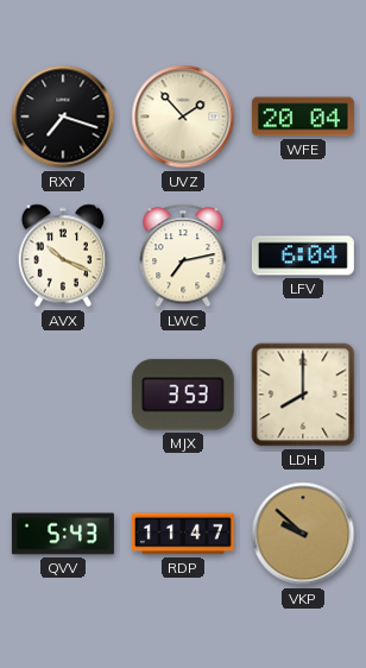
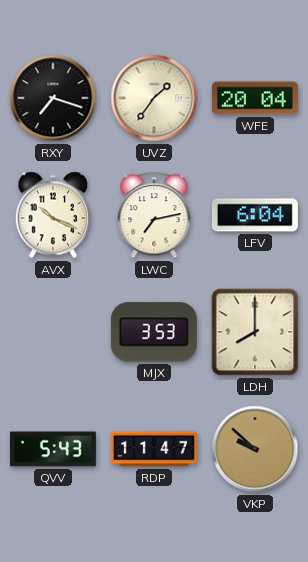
UVZ: 1:53 -> 1:36
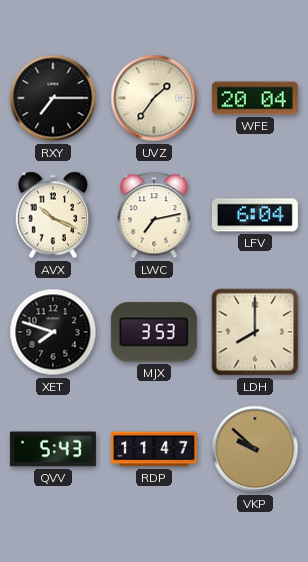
RXY: 7:18 -> 7:15
XET: none -> 7:48
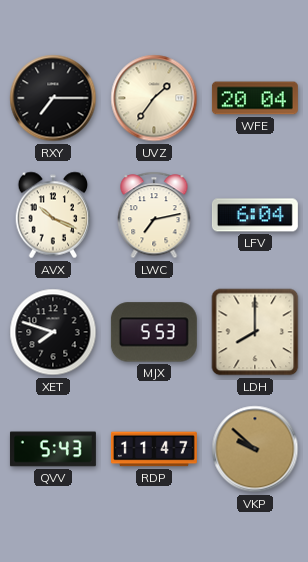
MJX: 3:53 -> 5:53
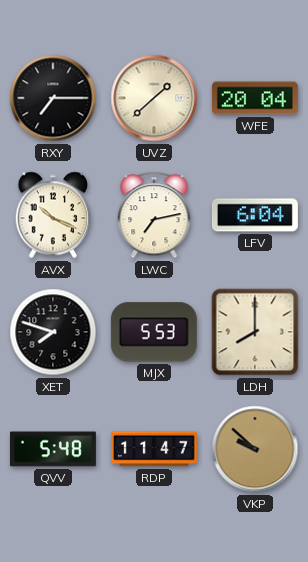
UVZ: 1:36 -> 1:38
QVV: 5:43 -> 5:48
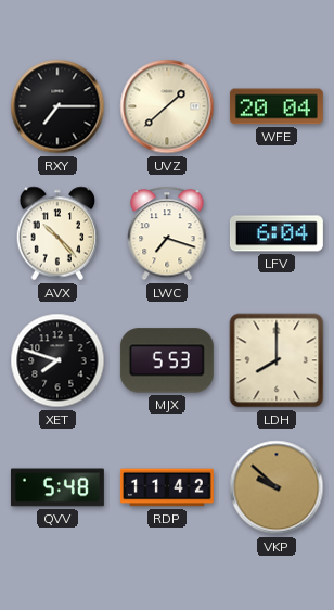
AVX: 10:19 -> 10:23
LWC: 7:13 -> 7:18
RDP: 11:47 -> 11:42
